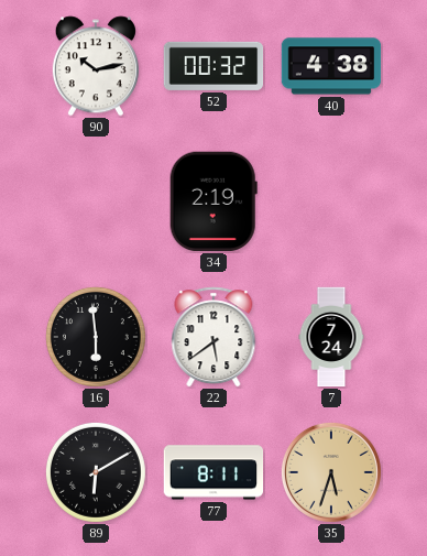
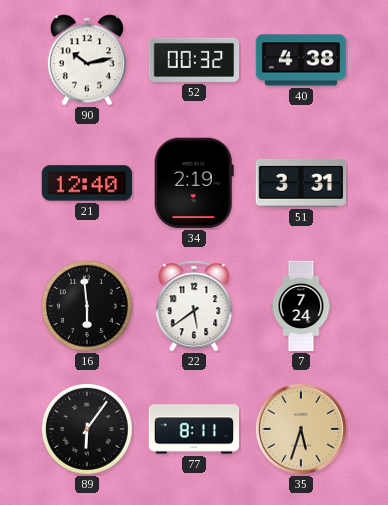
21: none -> 12:40
51: none -> 3:31
89: 6:10 -> 6:06
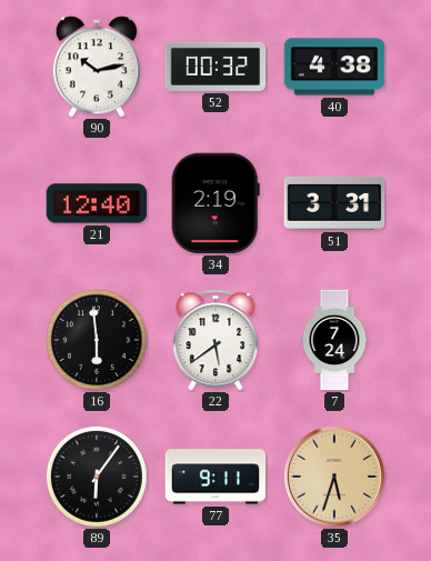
77: 8:11 -> 9:11
